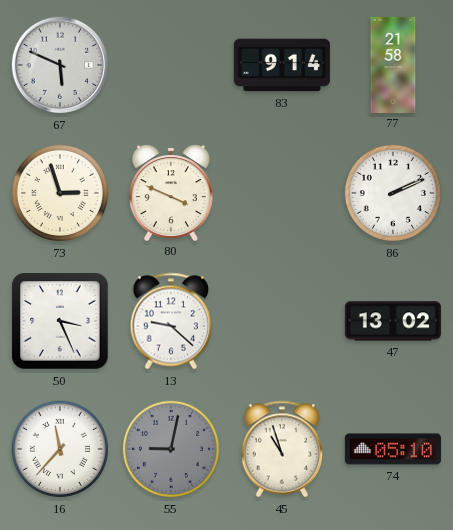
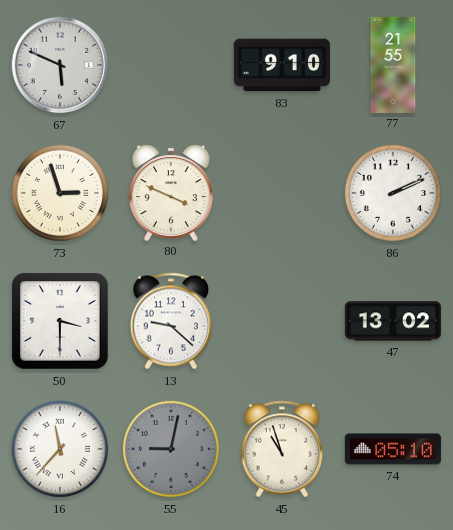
83: 9:14 -> 9:10
77: 21:58 -> 21:55
50: 3:26 -> 3:30
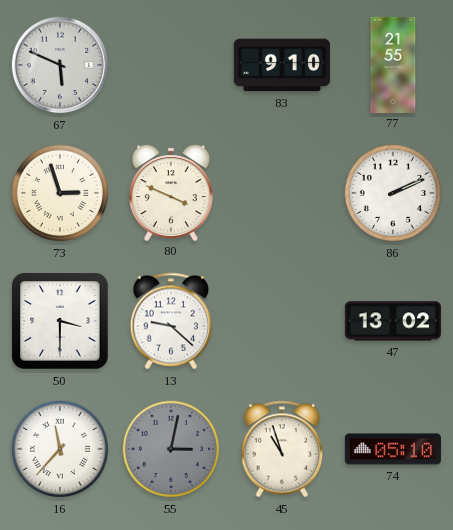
55: 9:02 -> 3:02
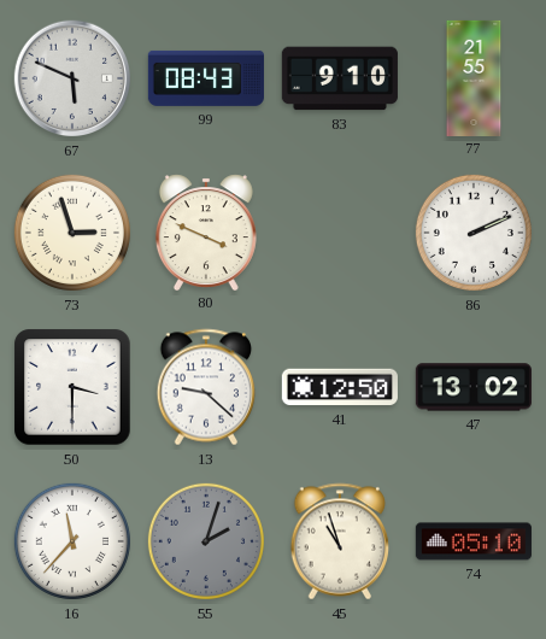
99: none -> 08:43
41: none -> 12:50
55: 3:02 -> 2:03
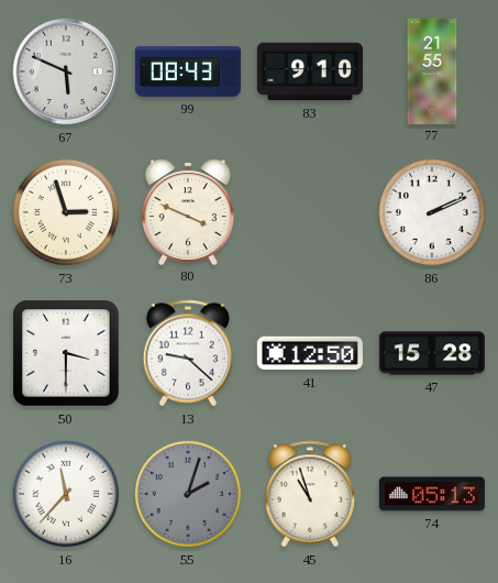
47: 13:02 -> 15:28
74: 05:10 -> 05:13
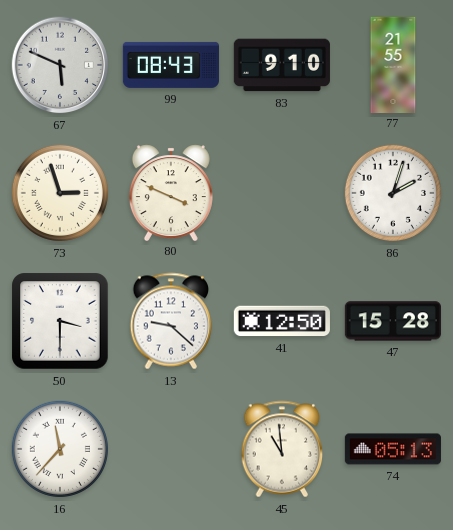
86: 2:11 -> 2:03
55: 2:03 -> none
45: 10:57 -> 10:59
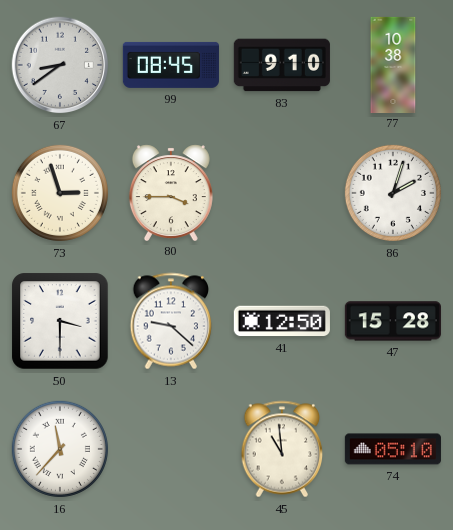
67: 5:49 -> 8:39
99: 08:43 -> 08:45
77: 21:55 -> 10:38
80: 3:49 -> 3:45
74: 05:13 -> 05:10
